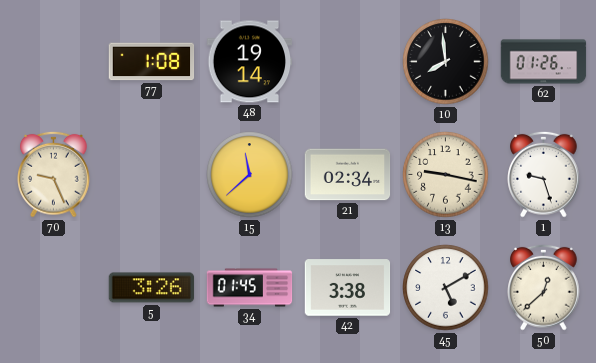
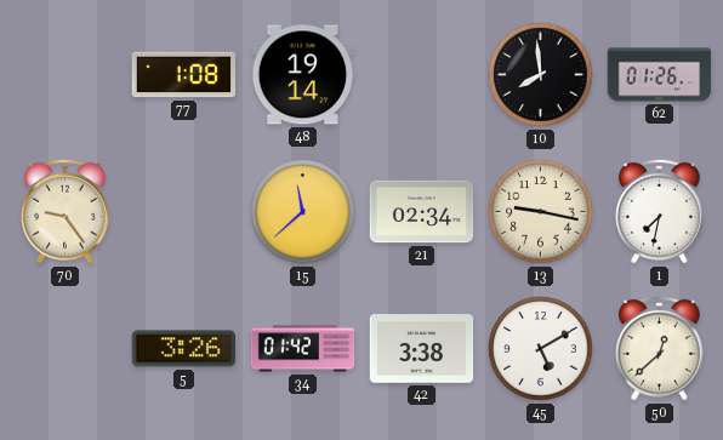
70: 9:26 -> 9:24
1: 9:27 -> 7:32
34: 01:45 -> 01:42
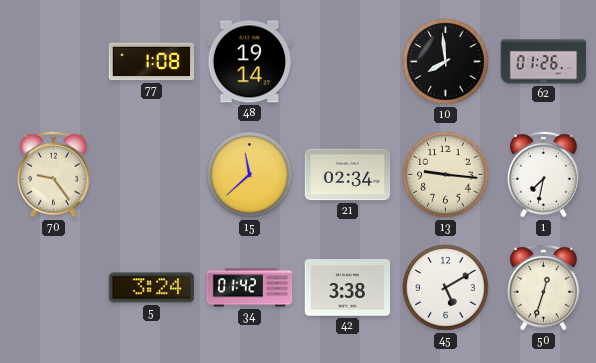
13: 9:17 -> 9:16
5: 3:26 -> 3:24
50: 12:38 -> 12:33
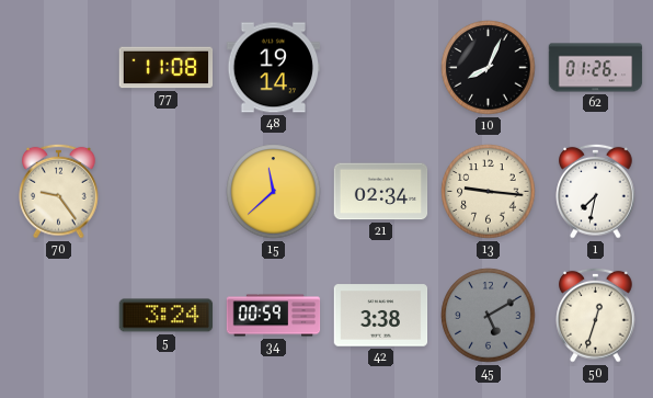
77: 1:08 -> 11:08
10: 7:59 -> 8:04
34: 01:42 -> 00:59
45 dial: white -> grey
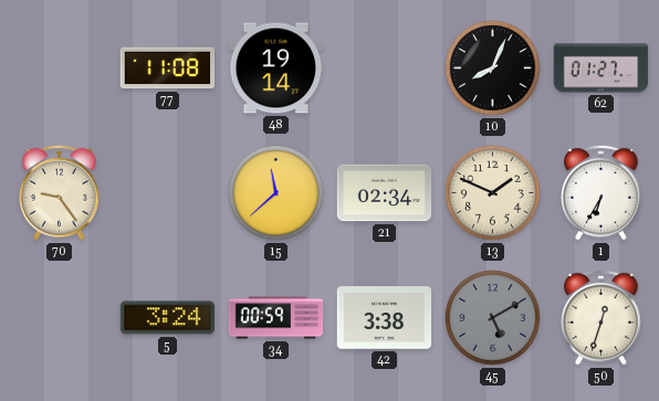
62: 01:26 -> 01:27
13: 9:16 -> 1:49
1: 7:32 -> 6:35
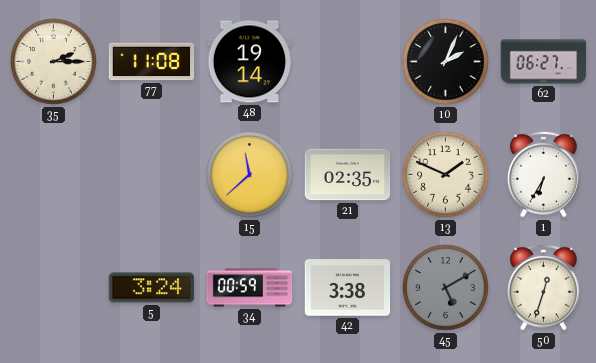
35: none -> 2:15
10: 8:04 -> 2:04
62: 01:27 -> 06:27
70: 9:24 -> none
21: 02:34 -> 02:35
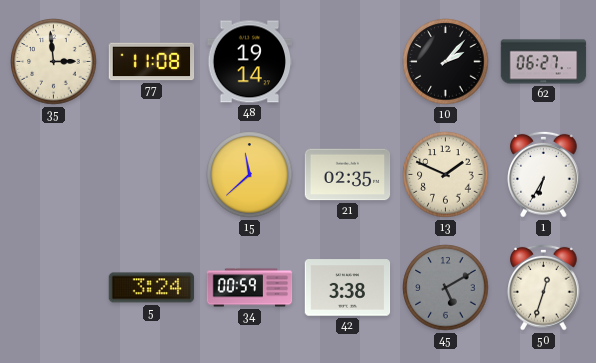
35: 2:15 -> 2:59
10: 2:04 -> 2:07
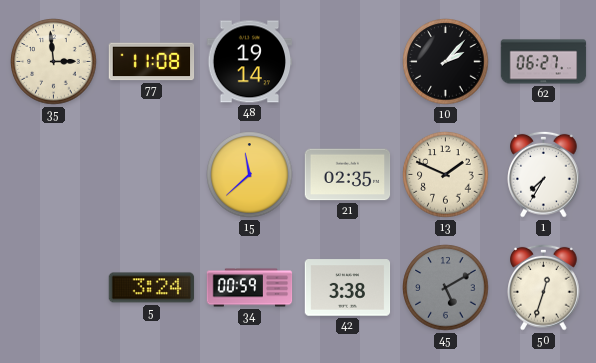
1: 6:35 -> 7:35
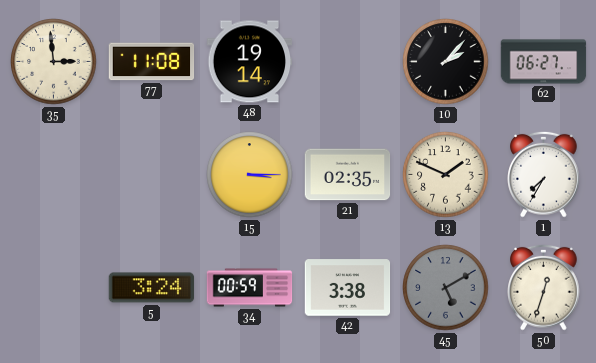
15: 11:38 -> 3:15
